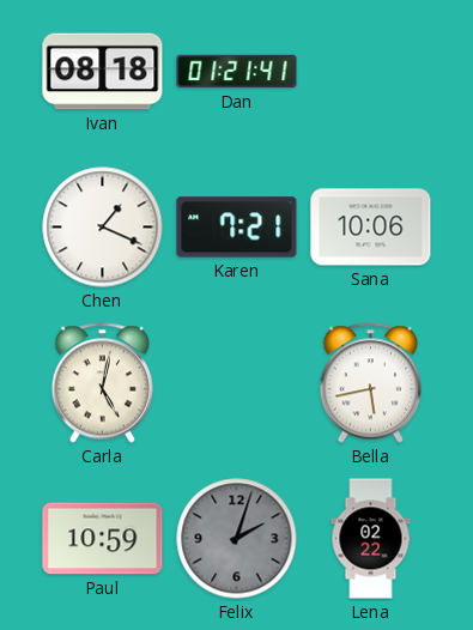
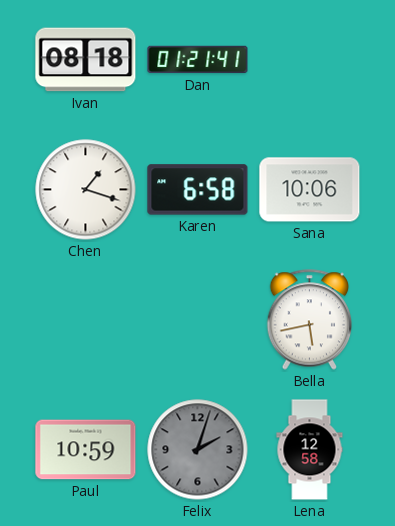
Chen: 1:19 -> 1:18
Karen: 7:21 -> 6:58
Carla: 5:02 -> none
Lena: 02:22 -> 12:58
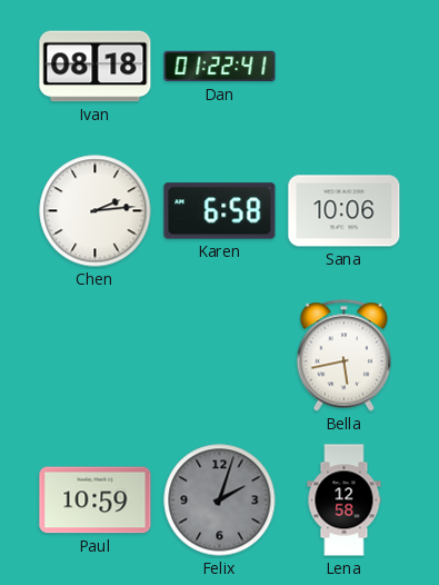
Dan: 01:21 -> 01:22
Chen: 1:18 -> 2:14
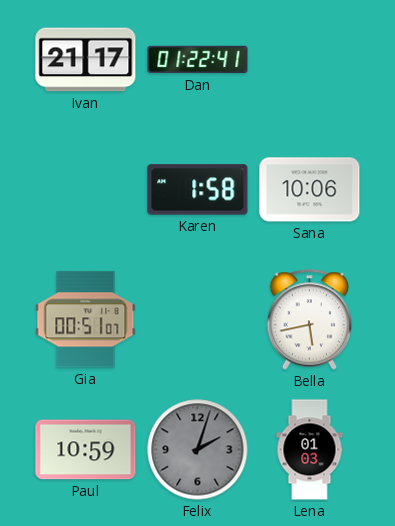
Ivan: 08:18 -> 21:17
Chen: 2:14 -> none
Karen: 6:58 -> 1:58
Gia: none -> 00:51
Lena: 12:58 -> 01:03
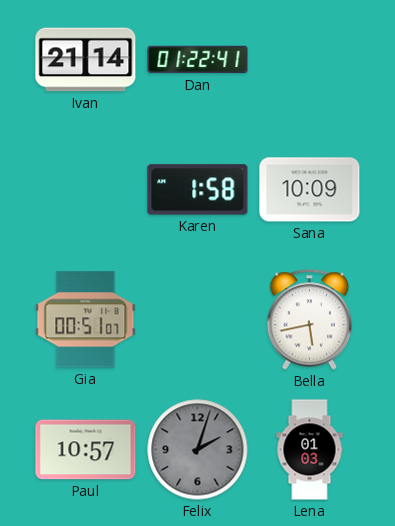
Ivan: 21:17 -> 21:14
Sana: 10:06 -> 10:09
Paul: 10:59 -> 10:57
